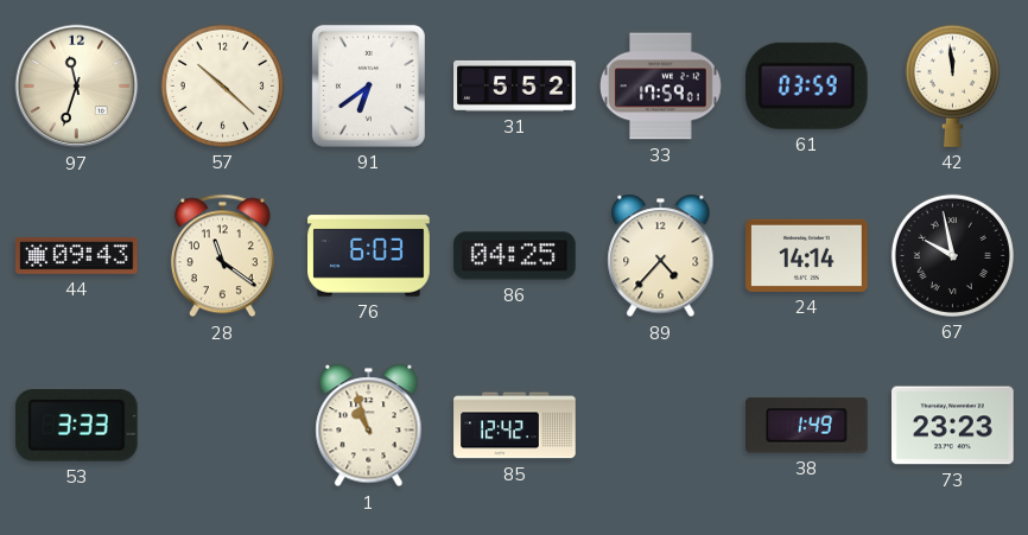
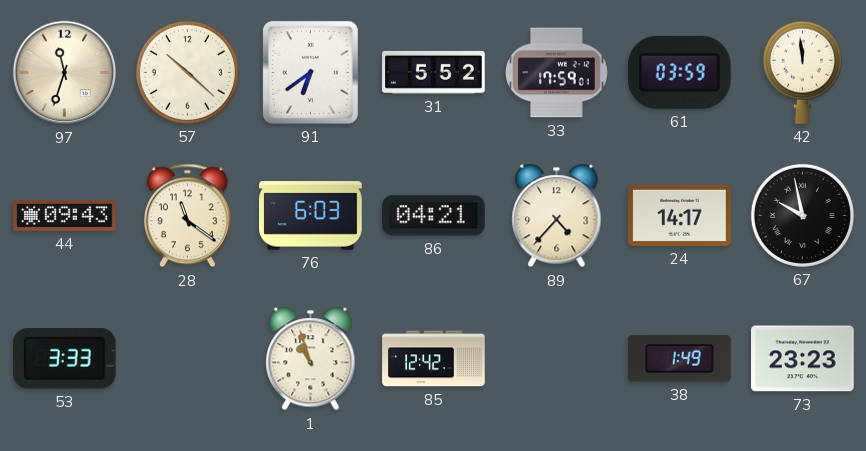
86: 04:25 -> 04:21
24: 14:14 -> 14:17
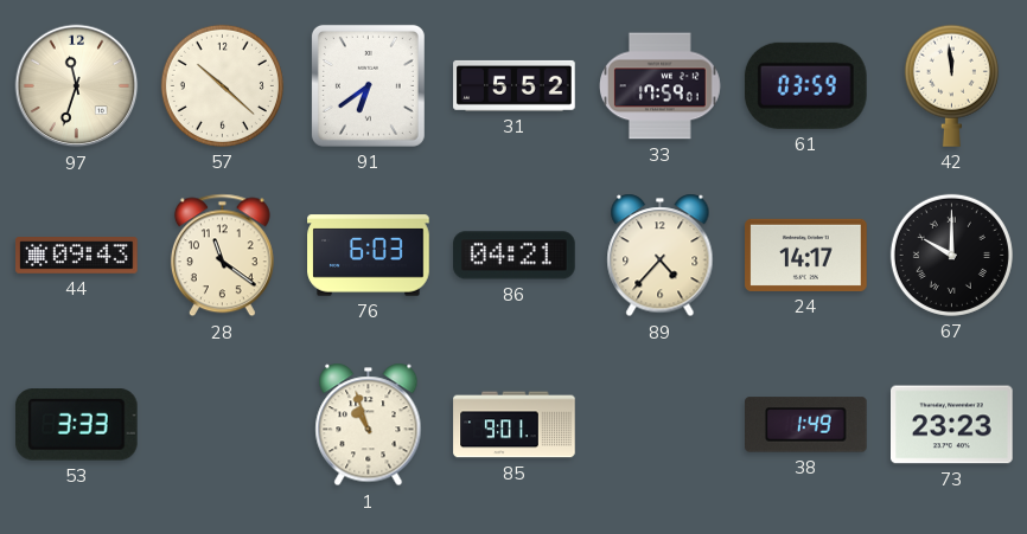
67: 9:58 -> 10:00
85: 12:42 -> 9:01
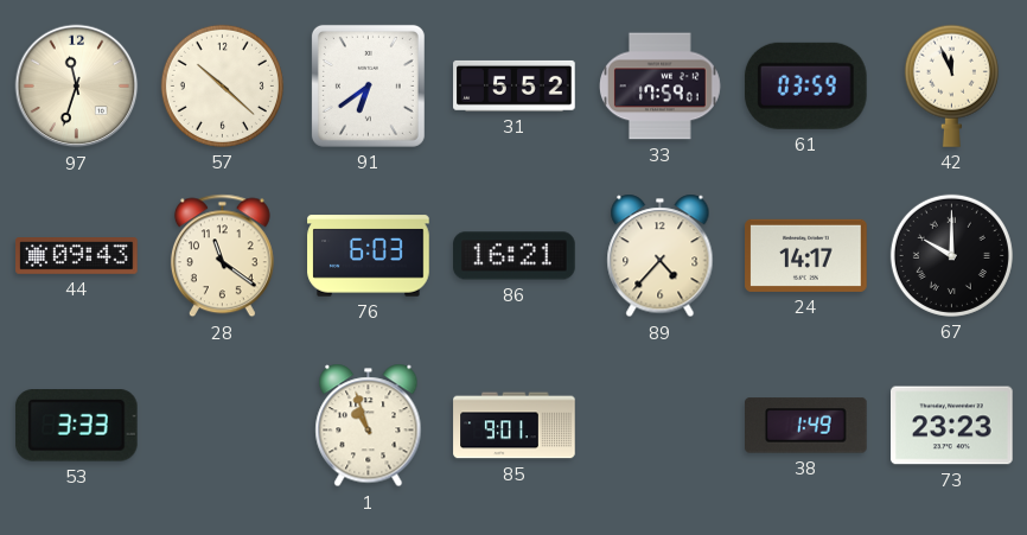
42: 11:59 -> 11:56
86: 04:21 -> 16:21
